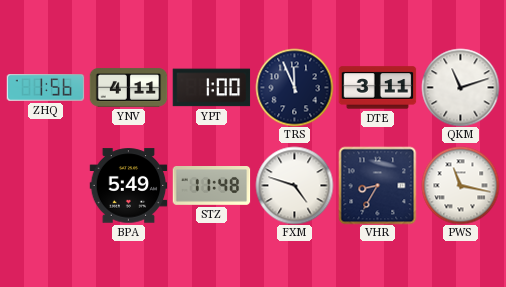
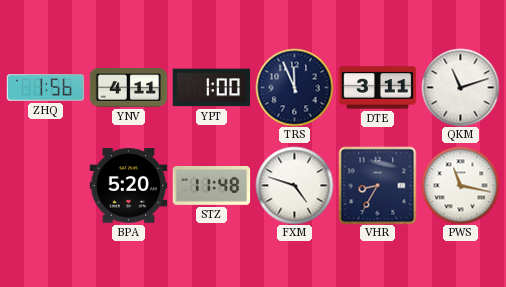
BPA: 5:49 -> 5:20
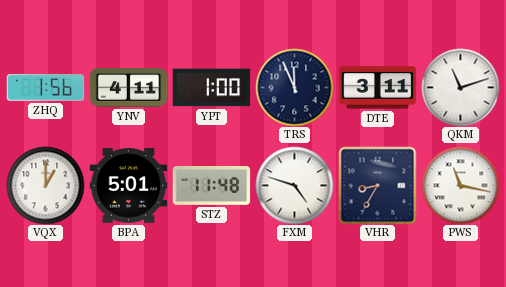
VQX: none -> 1:00
BPA: 5:20 -> 5:01
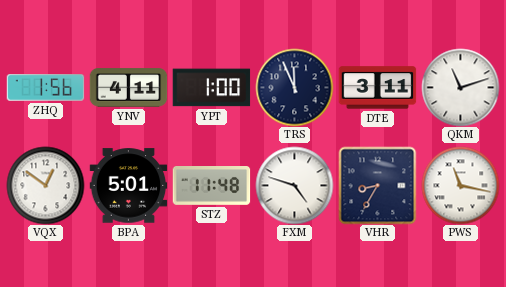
VQX: 1:00 -> 12:51
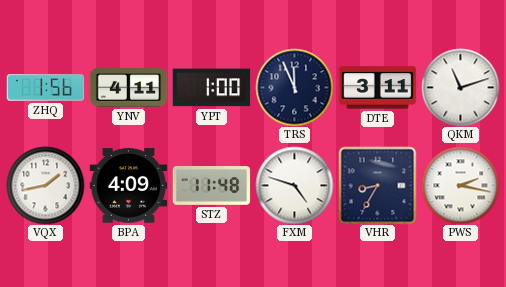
VQX: 12:51 -> 1:43
BPA: 5:01 -> 4:09
PWS: 11:17 -> 2:17
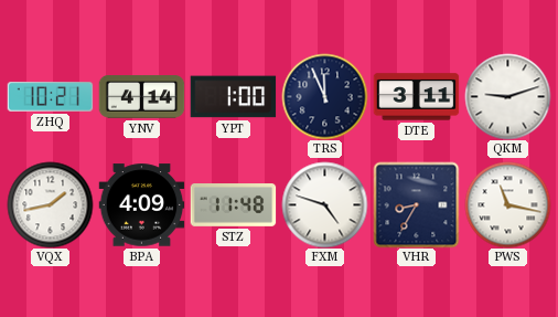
ZHQ: 1:56 -> 10:21
YNV: 4:11 -> 4:14
QKM: 11:12 -> 9:12
PWS: 2:17 -> 11:17
